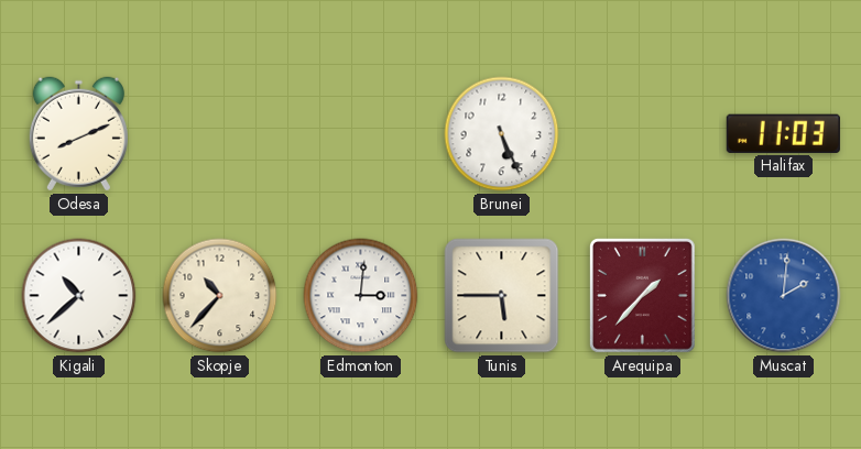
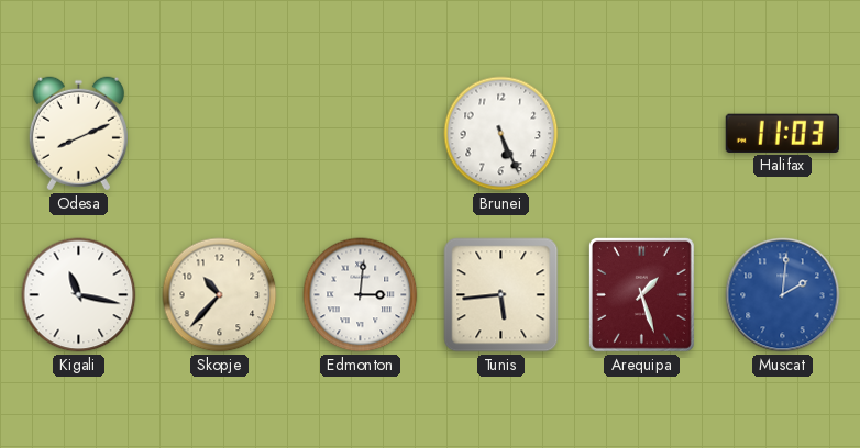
Kigali: 10:38 -> 11:17
Tunis: 5:45 -> 5:44
Arequipa: 1:37 -> 1:27
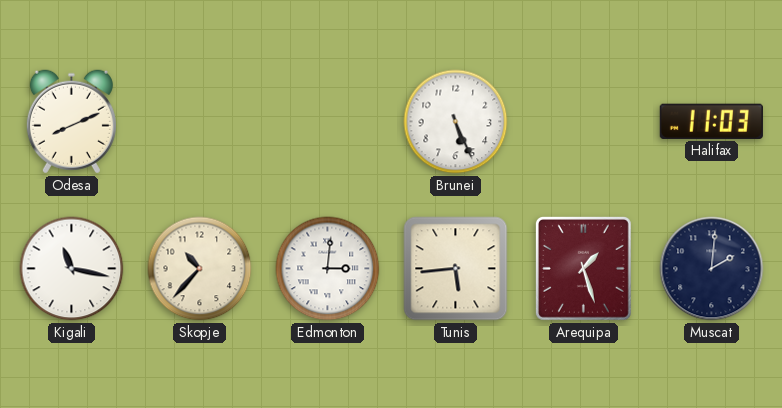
Muscat dial: blue -> navy
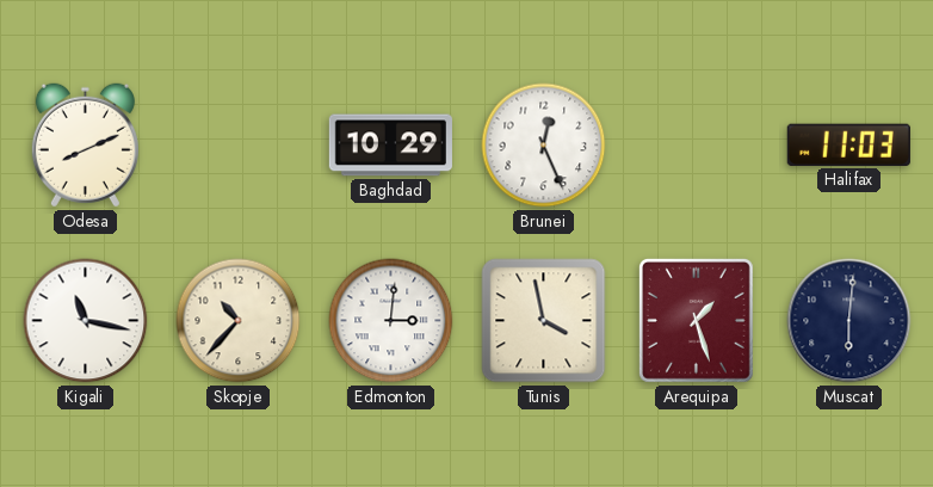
Baghdad: none -> 10:29
Brunei: 5:26 -> 12:26
Tunis: 5:44 -> 3:58
Muscat: 2:01 -> 6:01
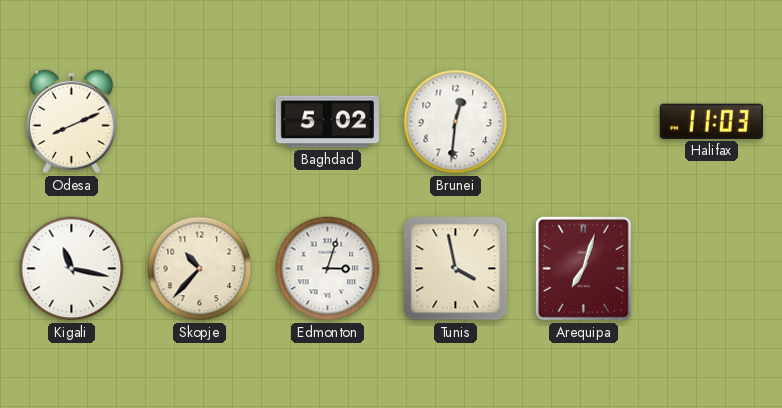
Baghdad: 10:29 -> 5:02
Brunei: 12:26 -> 12:31
Edmonton: 3:01 -> 3:03
Arequipa: 1:27 -> 7:03
Muscat: 6:01 -> none
